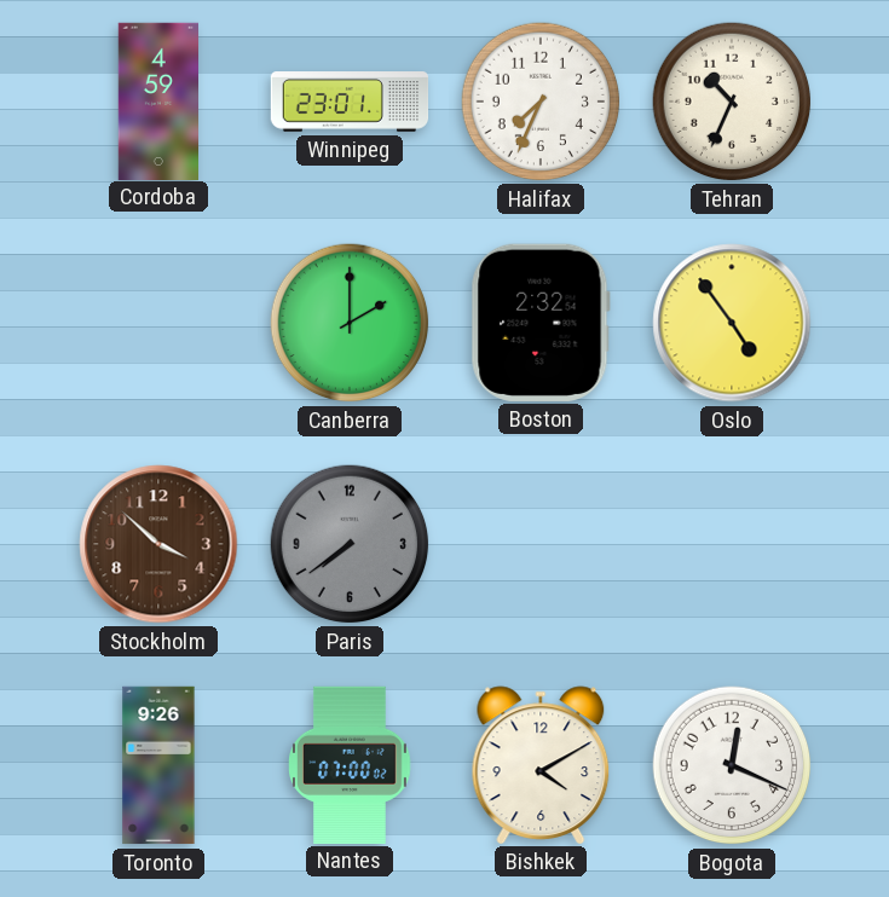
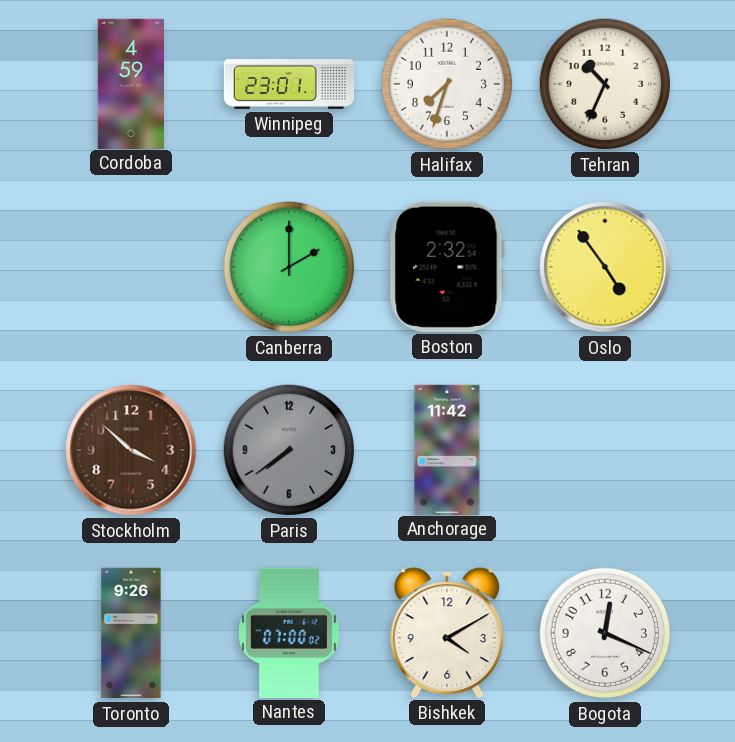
Halifax: 7:34 -> 7:33
Anchorage: none -> 11:42
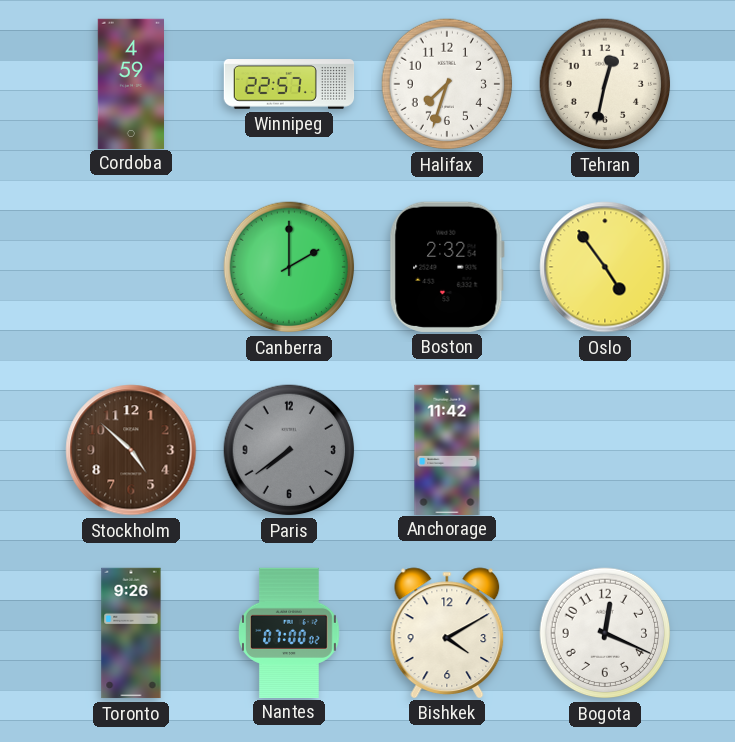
Winnipeg: 23:01 -> 22:57
Tehran: 10:34 -> 12:32
Stockholm: 3:52 -> 4:52
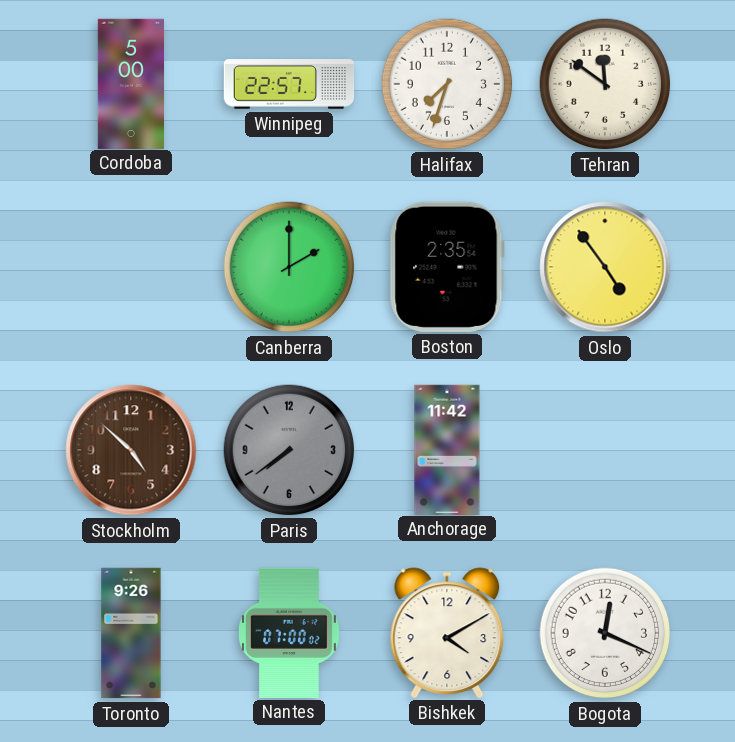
Cordoba: 4:59 -> 5:00
Tehran: 12:32 -> 11:51
Boston: 2:32 -> 2:35
